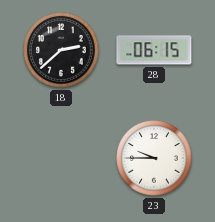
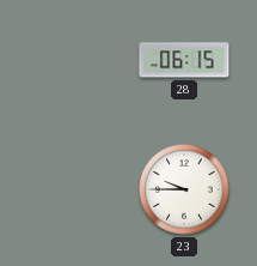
18: 2:38 -> none
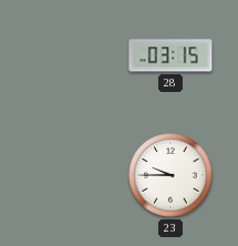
28: 06:15 -> 03:15
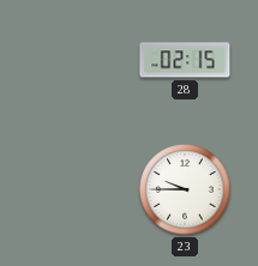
28: 03:15 -> 02:15
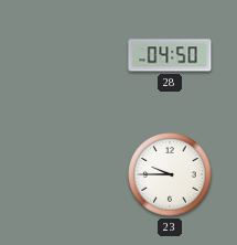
28: 02:15 -> 04:50
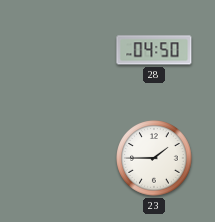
23: 9:45 -> 1:45
